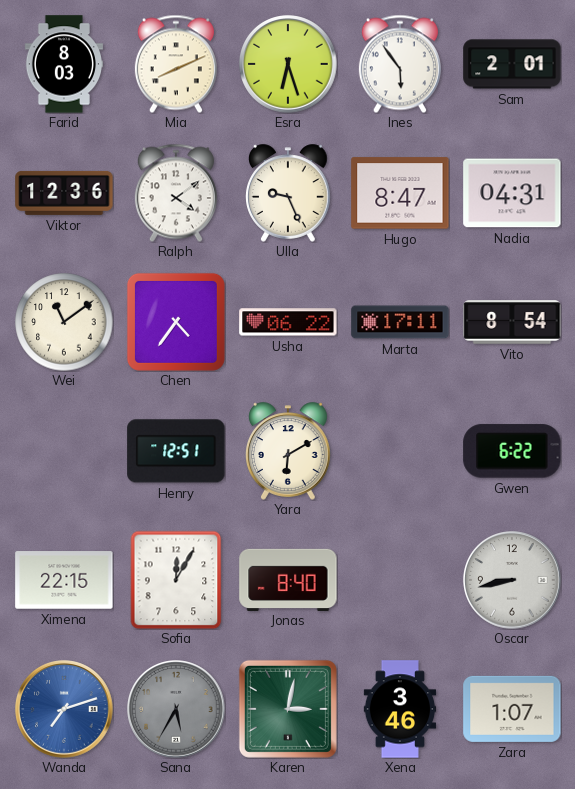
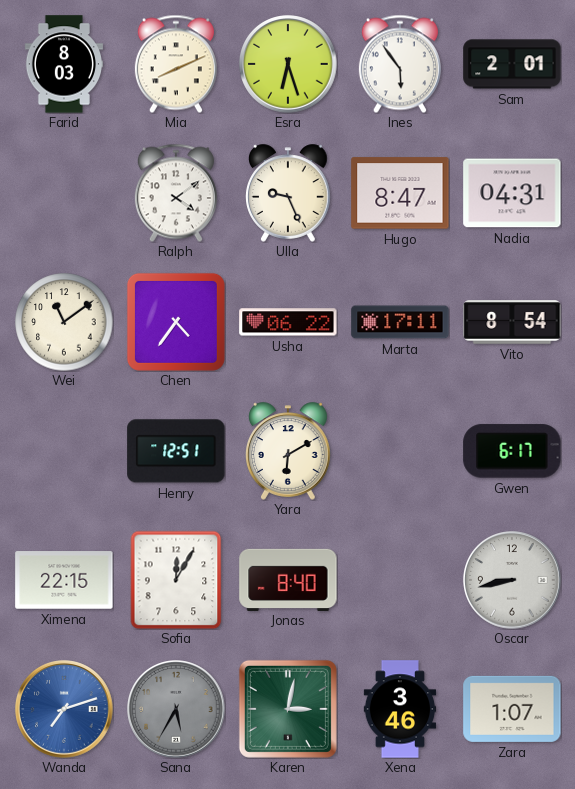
Viktor: 12:36 -> none
Gwen: 6:22 -> 6:17
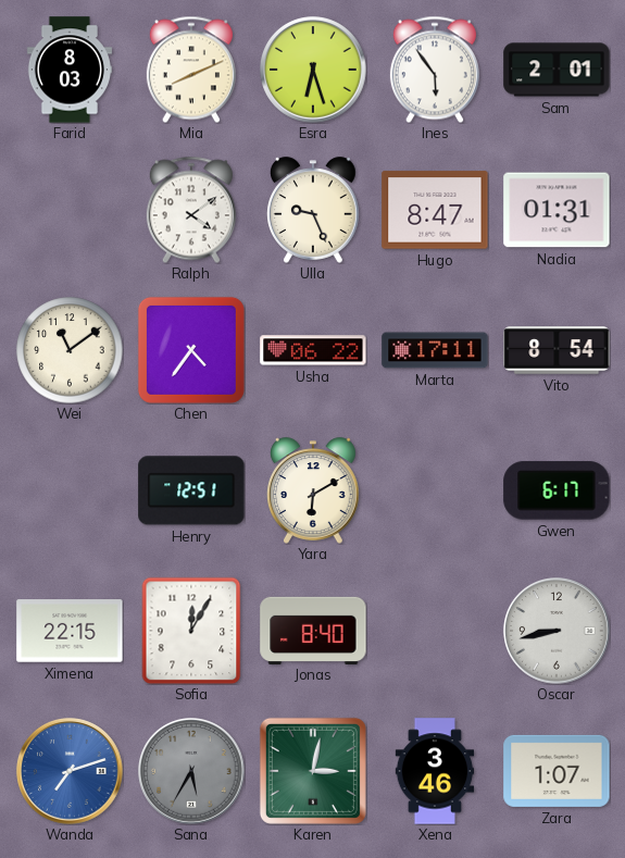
Nadia: 04:31 -> 01:31
